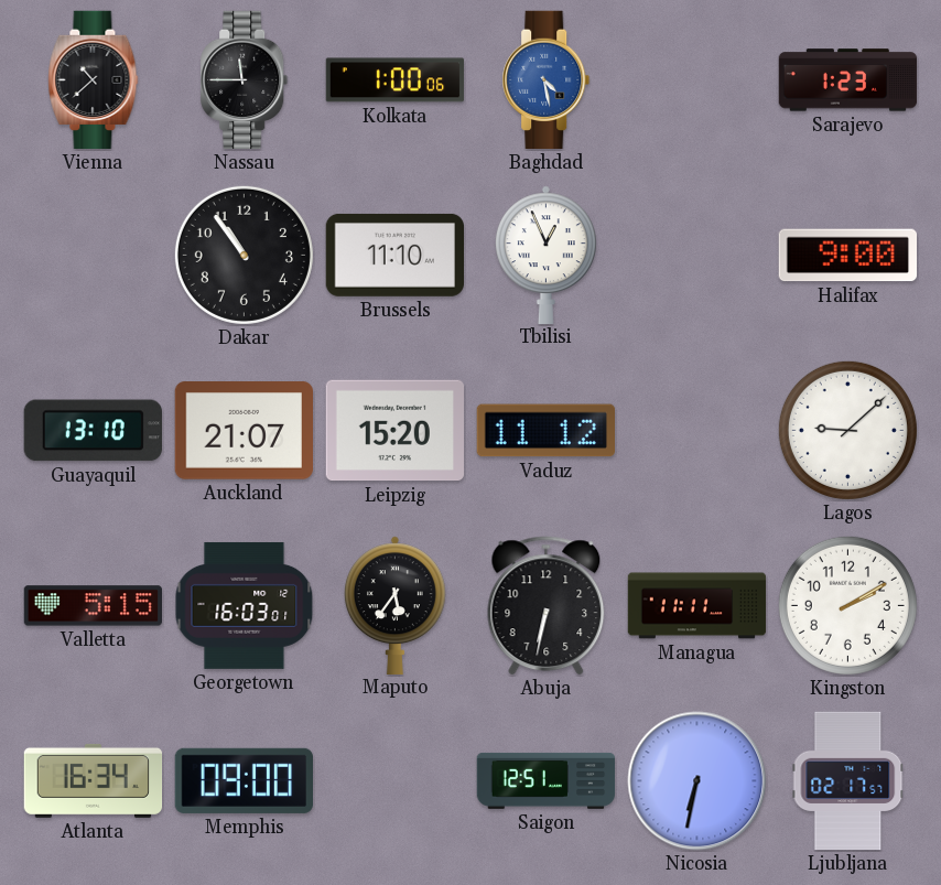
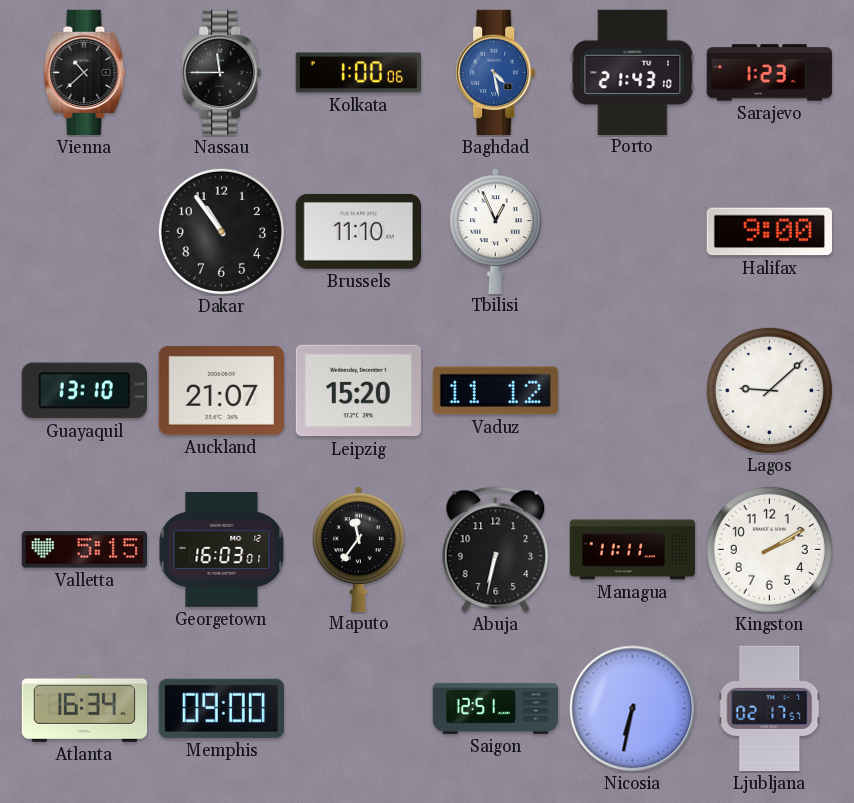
Porto: none -> 21:43
Maputo: 5:36 -> 11:36
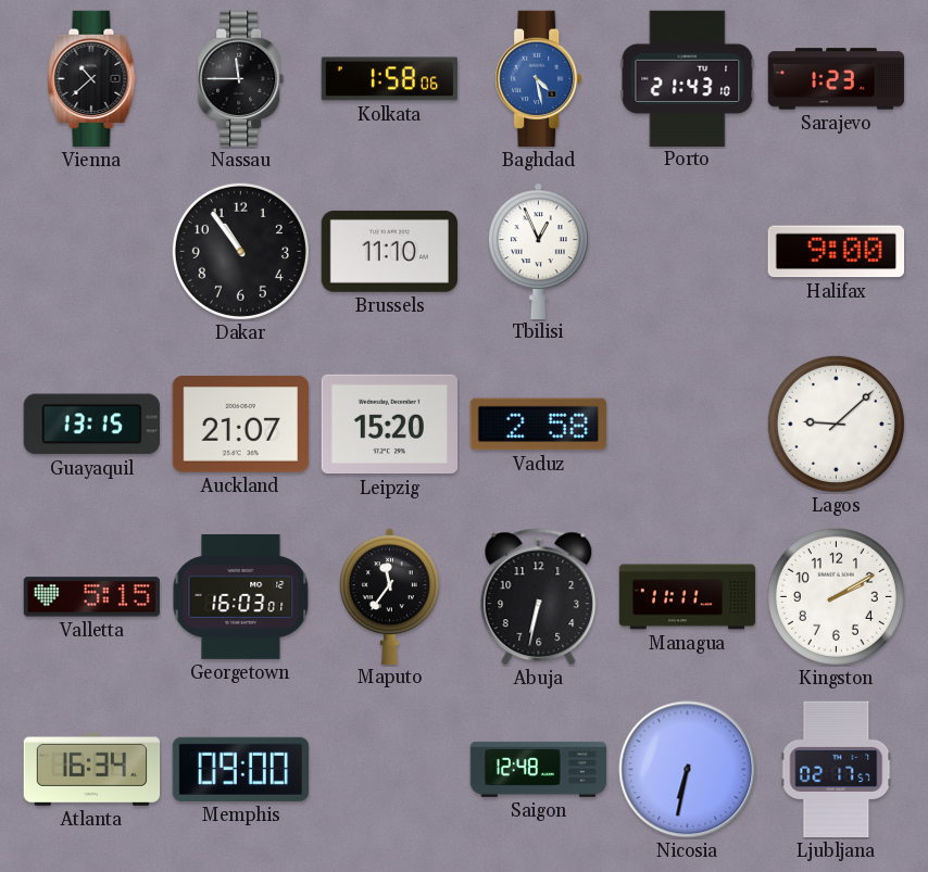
Kolkata: 1:00 -> 1:58
Guayaquil: 13:10 -> 13:15
Vaduz: 11:12 -> 2:58
Saigon: 12:51 -> 12:48
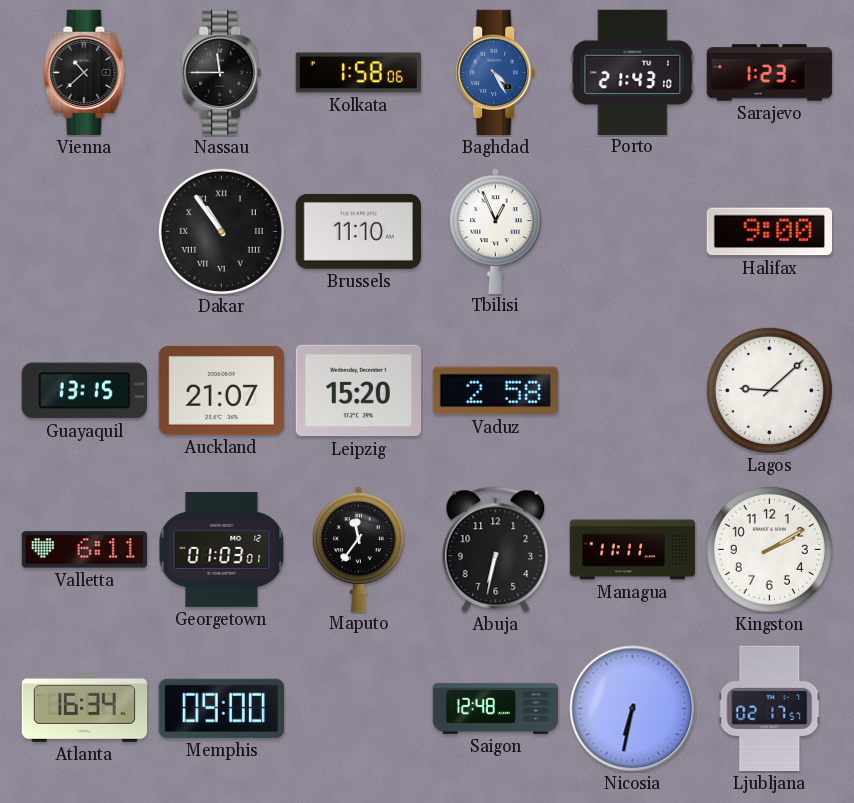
Baghdad: 4:28 -> 4:25
Dakar numerals: Arabic -> Roman
Valletta: 5:15 -> 6:11
Georgetown: 16:03 -> 01:03
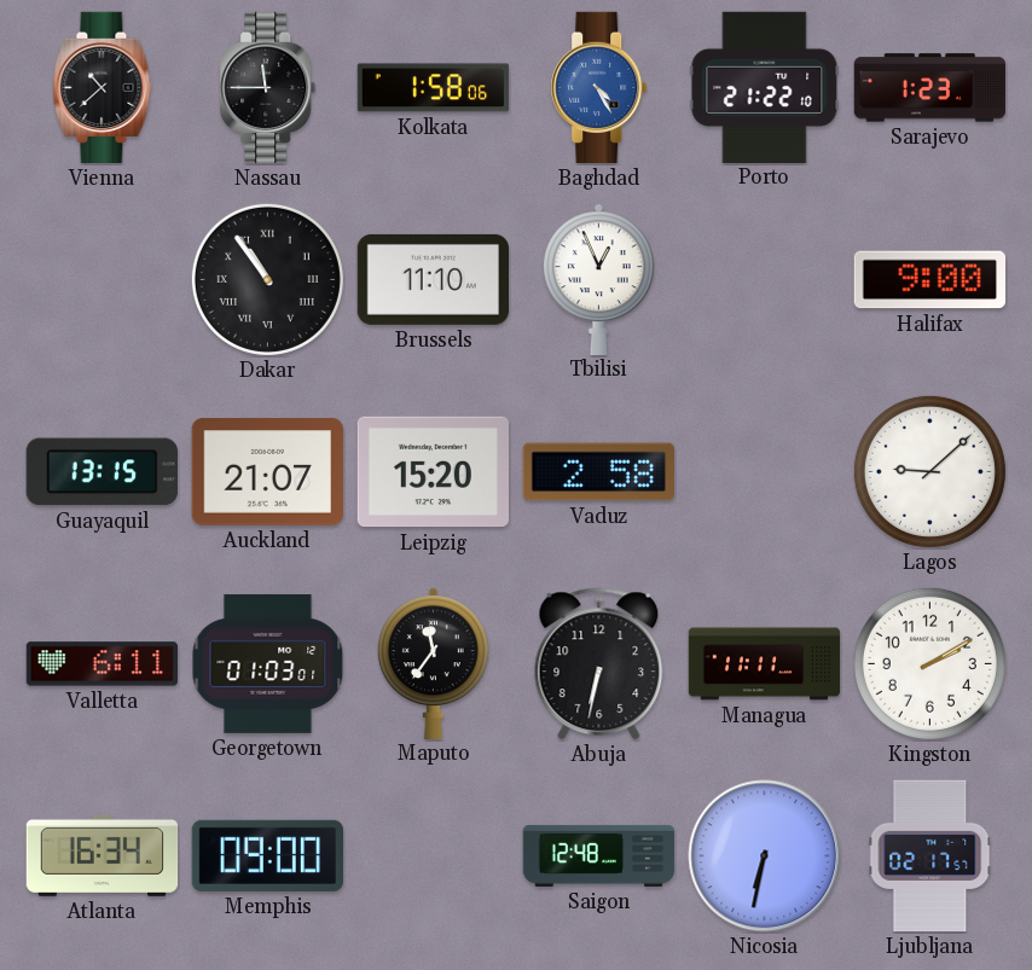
Porto: 21:43 -> 21:22
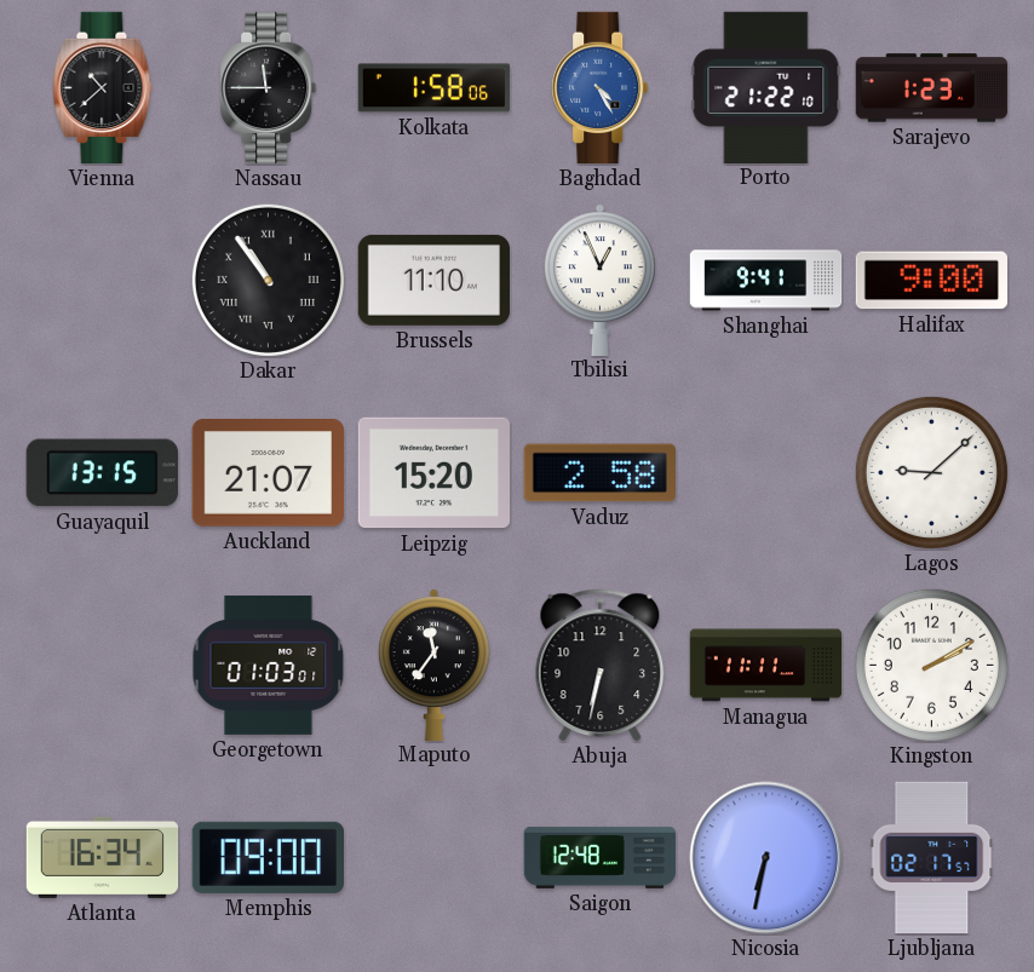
Shanghai: none -> 9:41
Valletta: 6:11 -> none
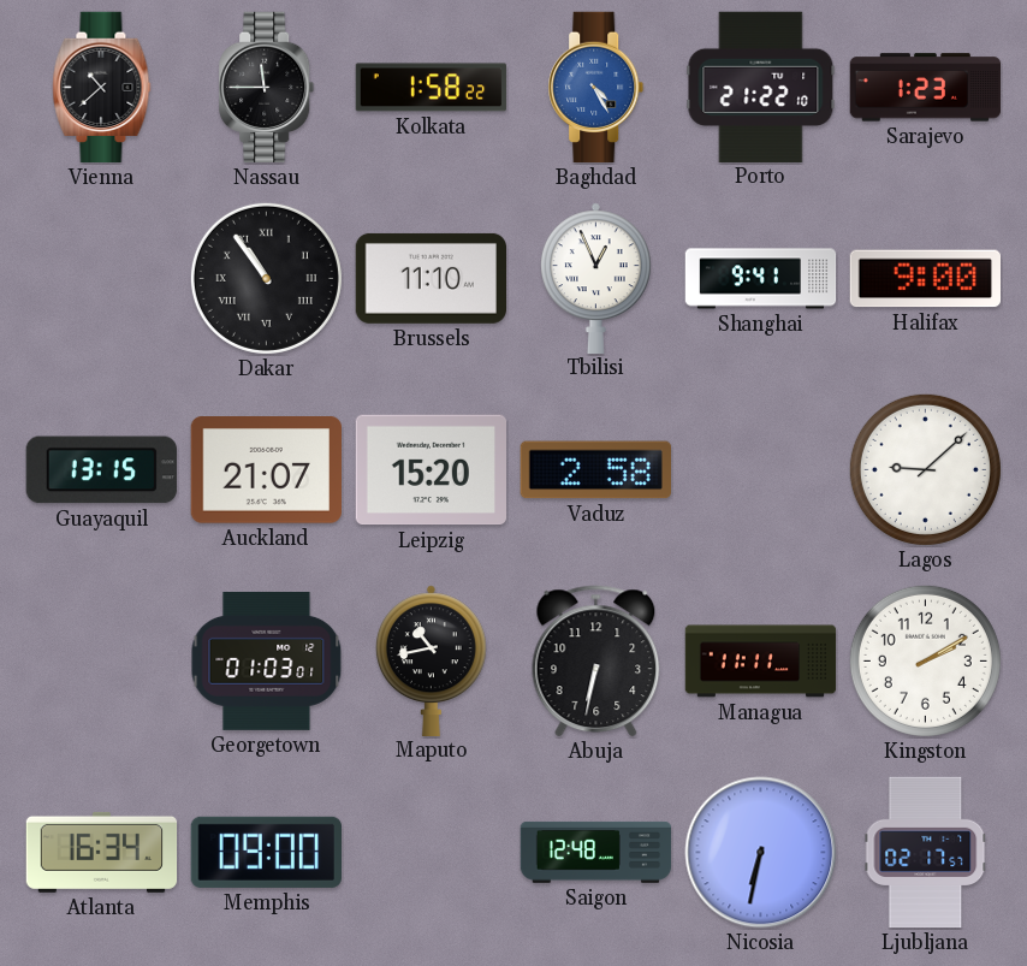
Kolkata: 1:58:06 -> 1:58:22
Maputo: 11:36 -> 10:43
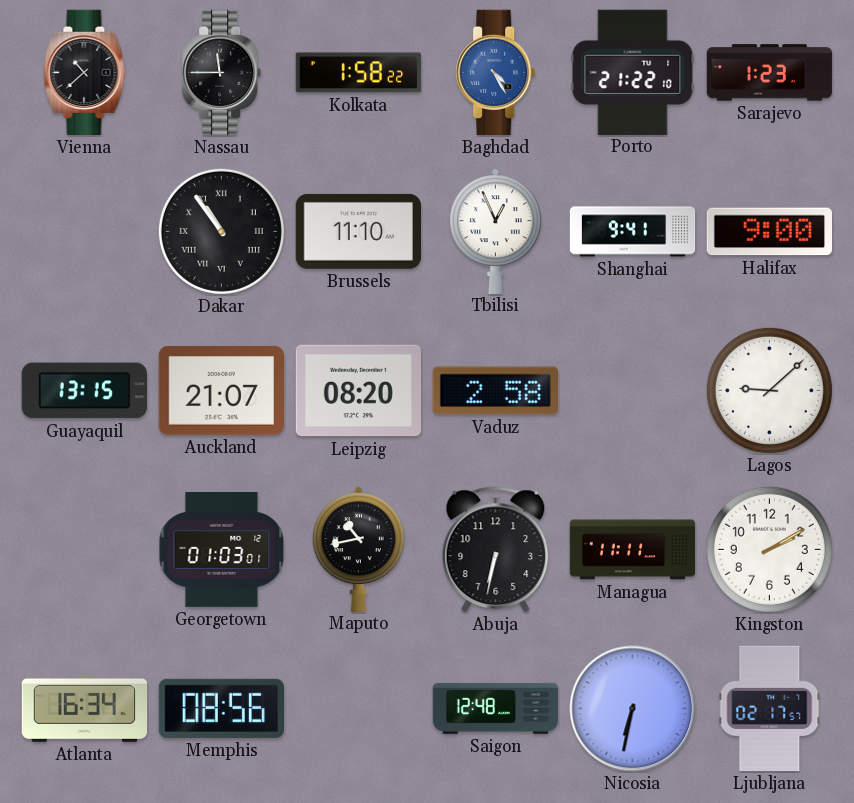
Leipzig: 15:20 -> 08:20
Memphis: 09:00 -> 08:56
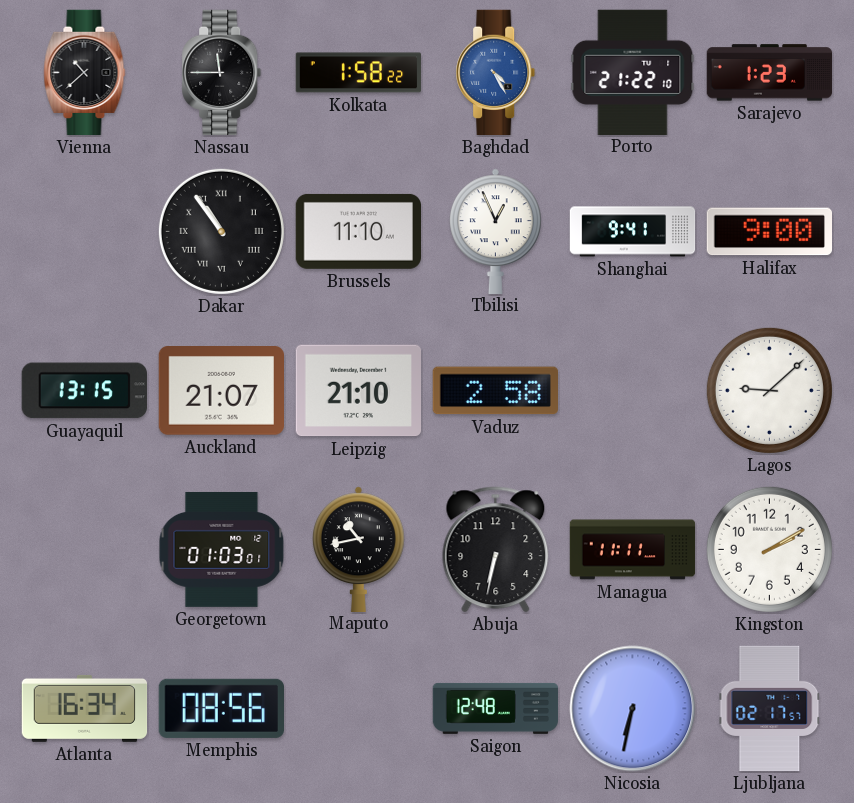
Leipzig: 08:20 -> 21:10
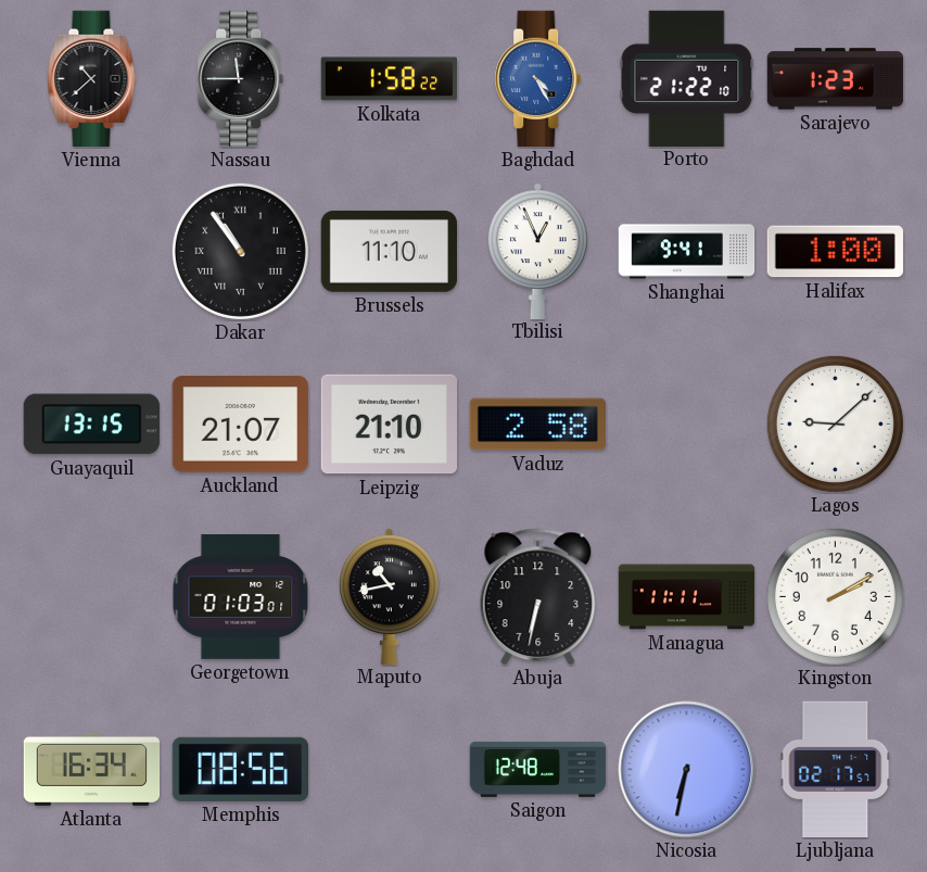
Halifax: 9:00 -> 1:00
